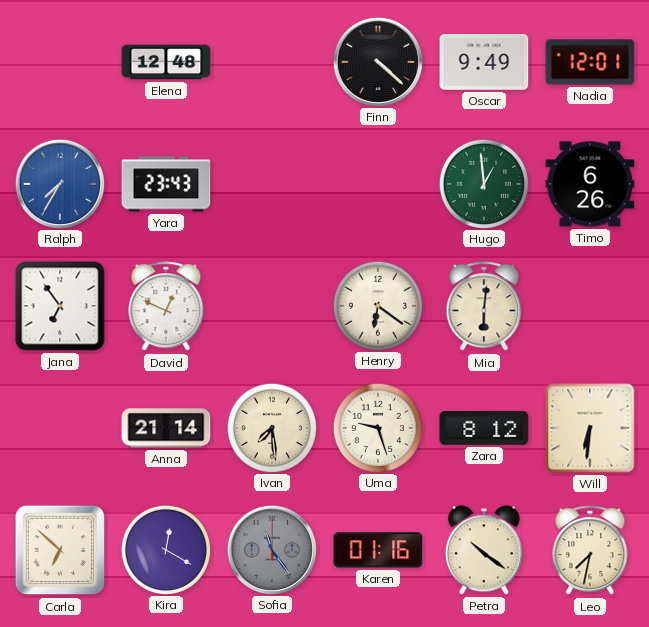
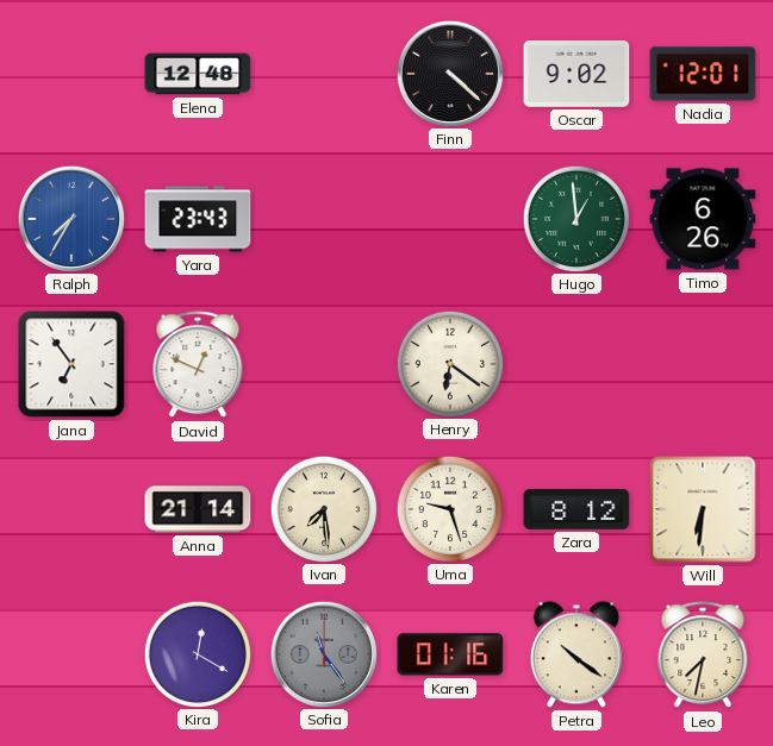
Oscar: 9:49 -> 9:02
Mia: 6:01 -> none
Carla: 6:52 -> none
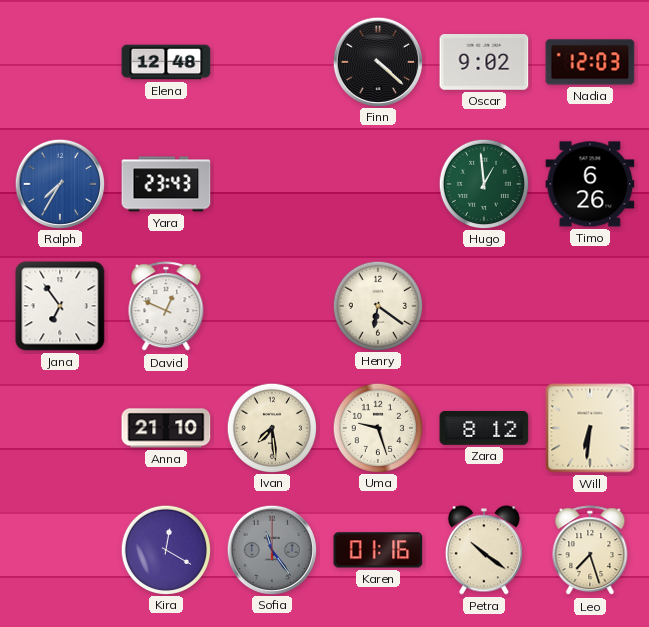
Nadia: 12:01 -> 12:03
Anna: 21:14 -> 21:10
Leo: 7:32 -> 7:27
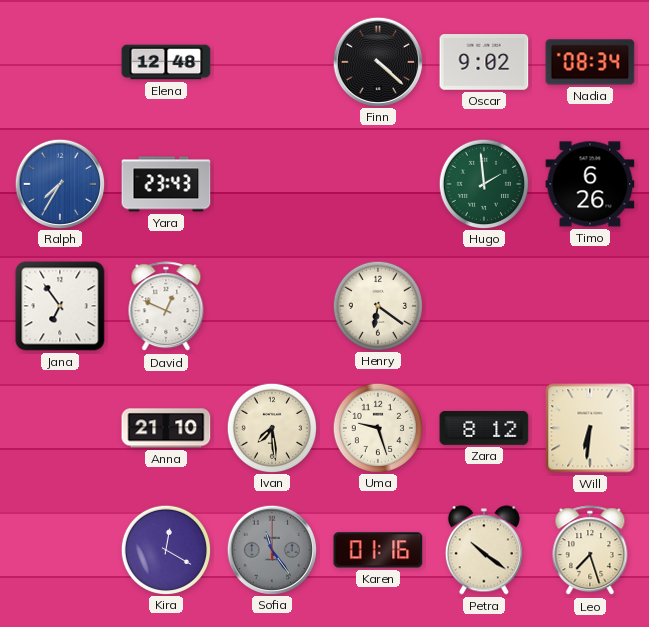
Nadia: 12:03 -> 08:34
Hugo: 12:59 -> 1:59
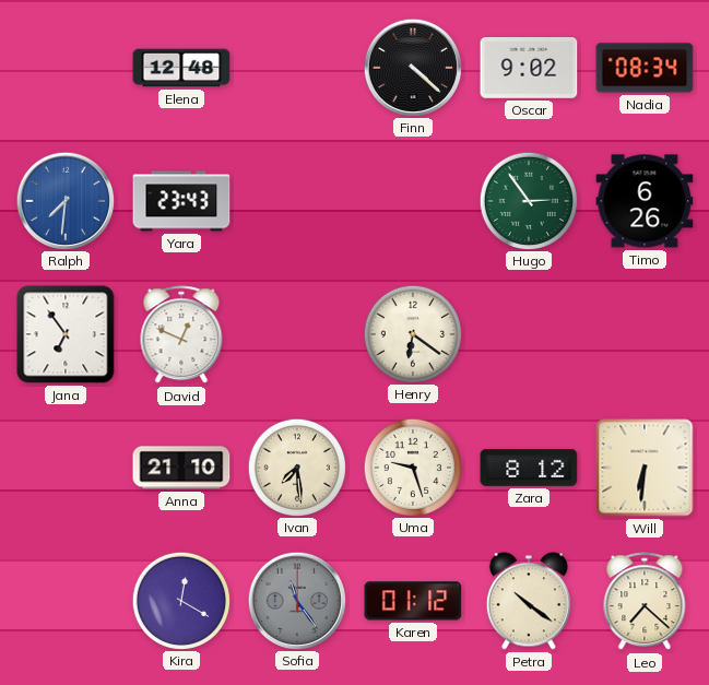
Ralph: 7:35 -> 7:31
Hugo: 1:59 -> 2:54
Karen: 01:16 -> 01:12
Leo: 7:27 -> 7:22
